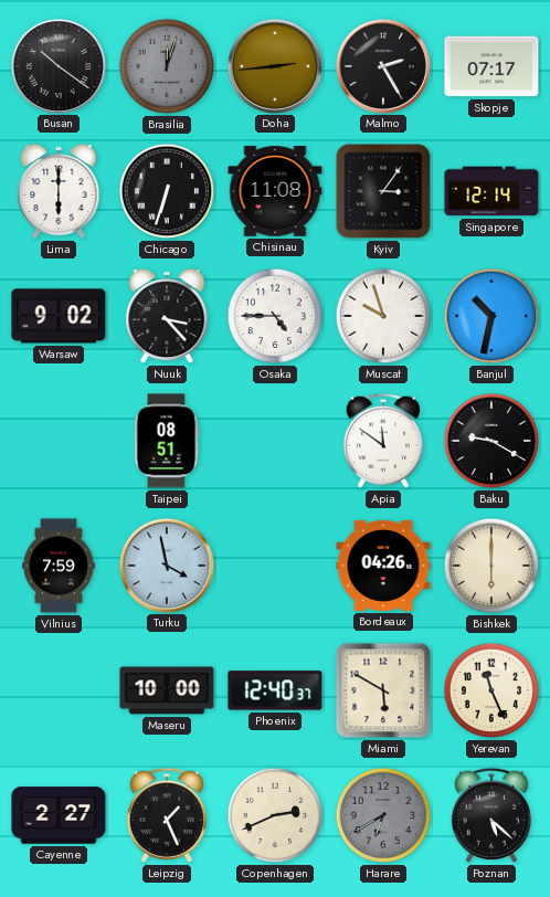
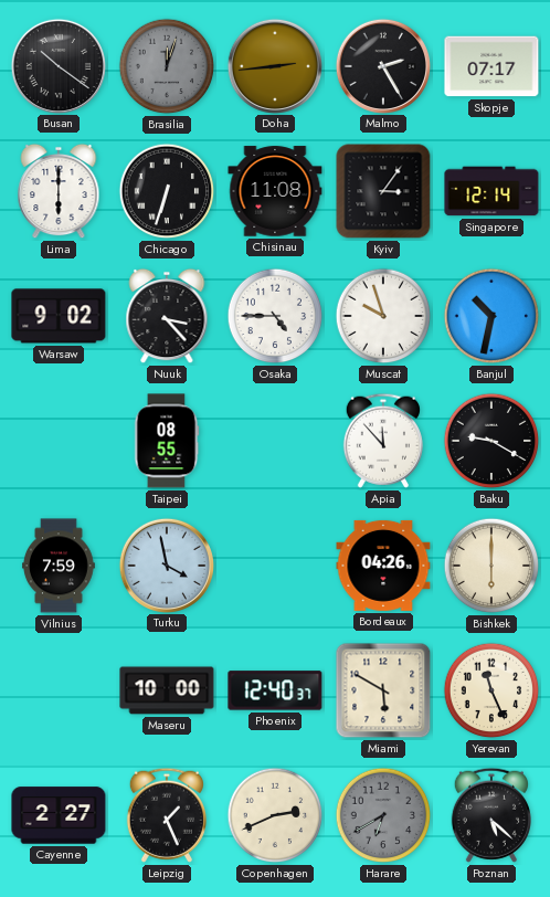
Taipei: 08:51 -> 08:55
Apia: 11:51 -> 11:53
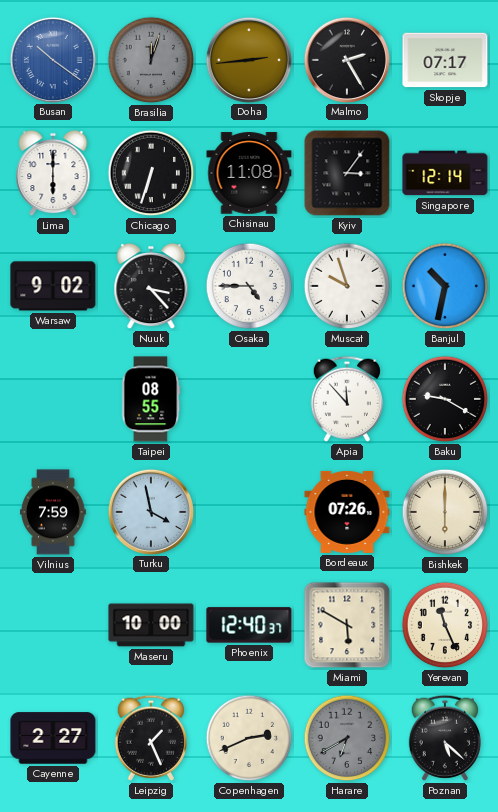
Busan dial: black -> blue
Bordeaux: 04:26 -> 07:26
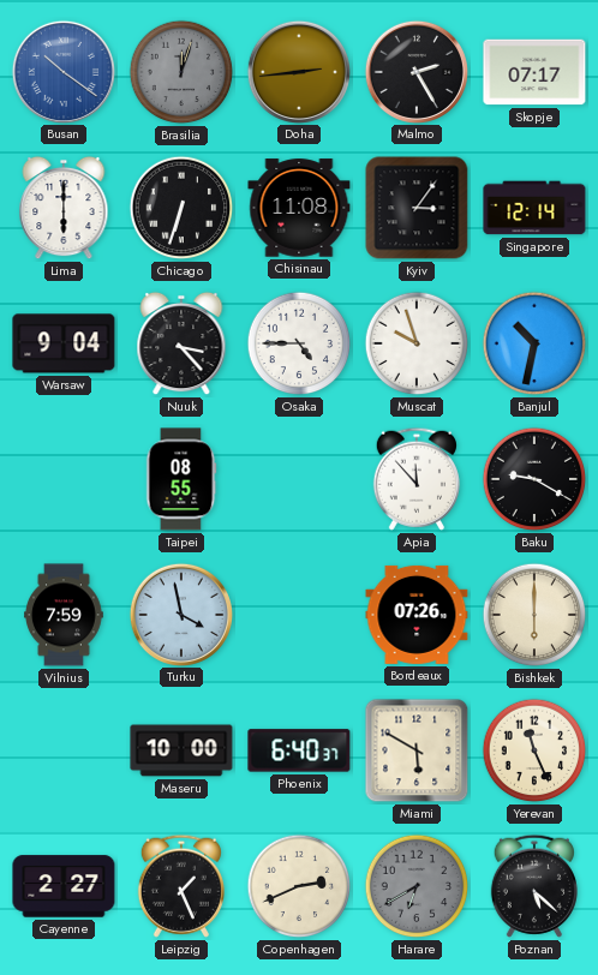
Warsaw: 9:02 -> 9:04
Phoenix: 12:40 -> 6:40
